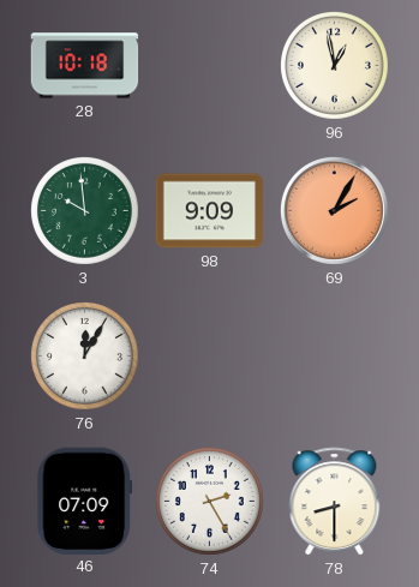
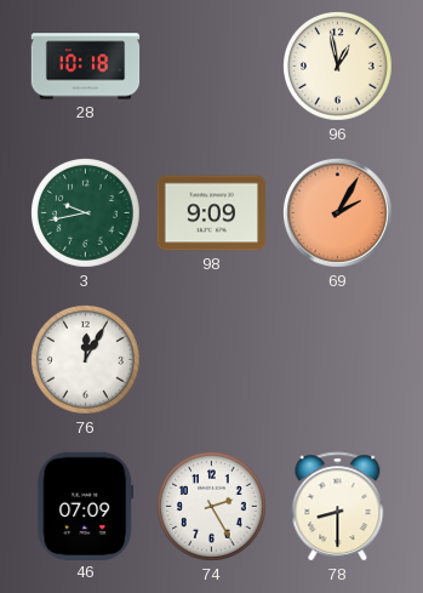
3: 9:59 -> 9:43
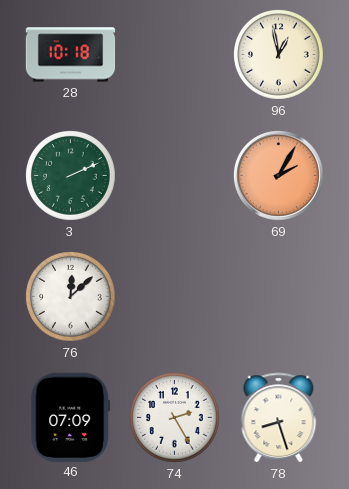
3: 9:43 -> 2:11
98: 9:09 -> none
76: 12:05 -> 12:08
78: 8:30 -> 8:27
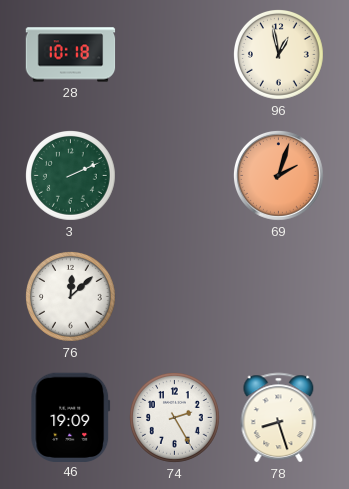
69: 2:05 -> 2:03
46: 07:09 -> 19:09
